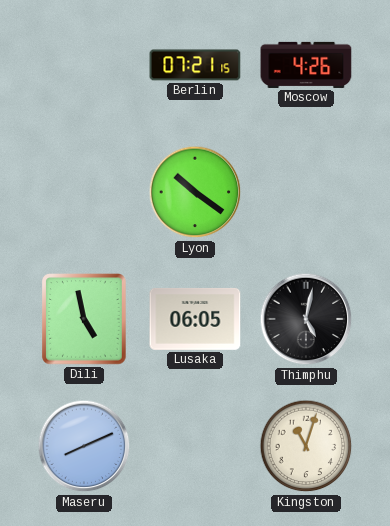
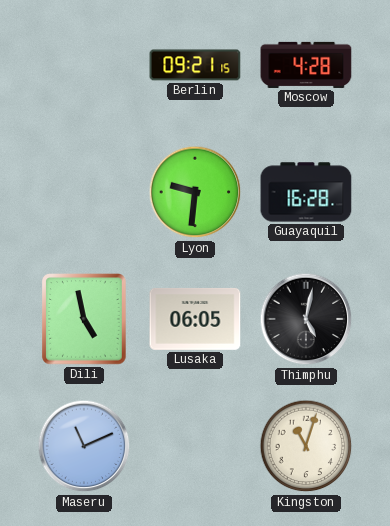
Berlin: 07:21 -> 09:21
Moscow: 4:26 -> 4:28
Lyon: 10:21 -> 9:31
Guayaquil: none -> 16:28
Maseru: 8:11 -> 11:11
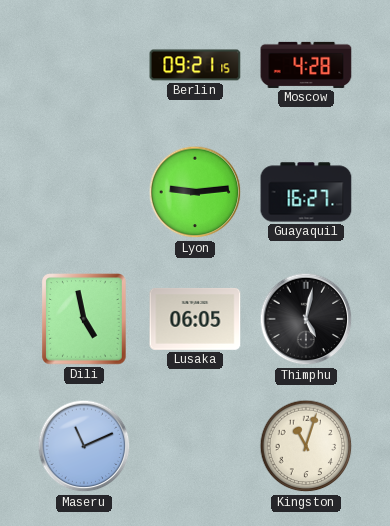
Lyon: 9:31 -> 9:14
Guayaquil: 16:28 -> 16:27
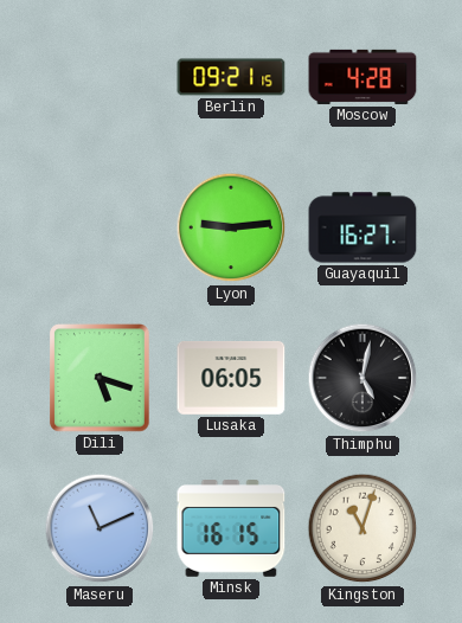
Dili: 4:58 -> 5:18
Minsk: none -> 16:15
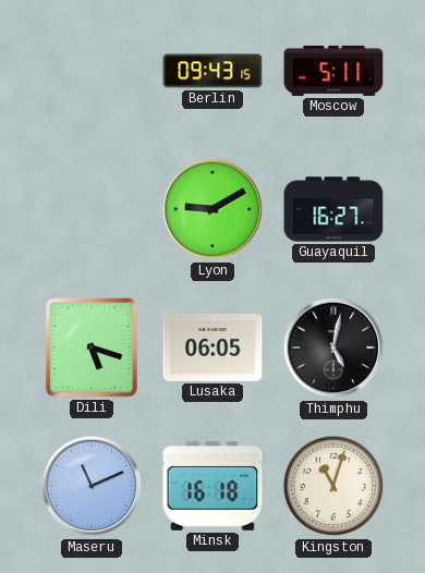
Berlin: 09:21 -> 09:43
Moscow: 4:28 -> 5:11
Lyon: 9:14 -> 9:10
Minsk: 16:15 -> 16:18
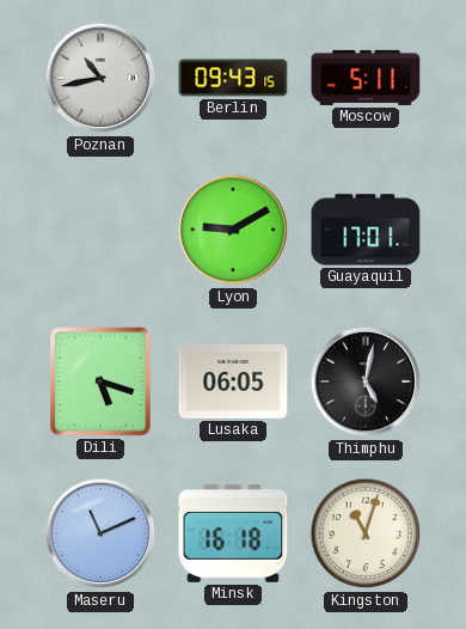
Poznan: none -> 10:43
Guayaquil: 16:27 -> 17:01
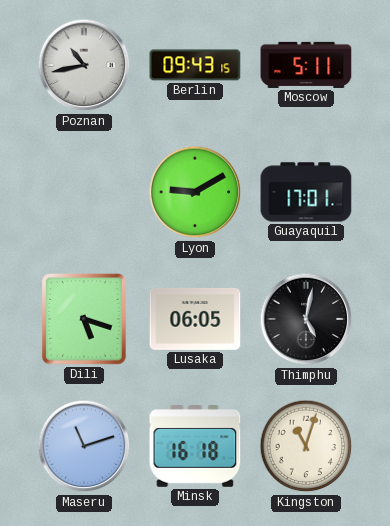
Maseru: 11:11 -> 11:12
